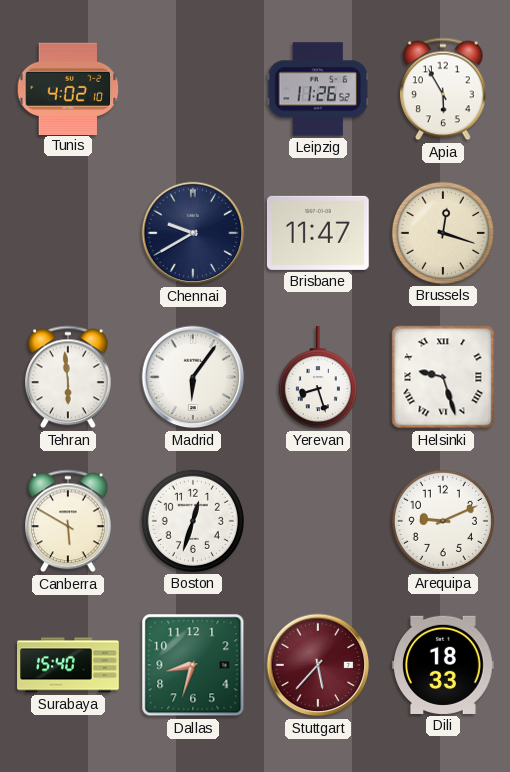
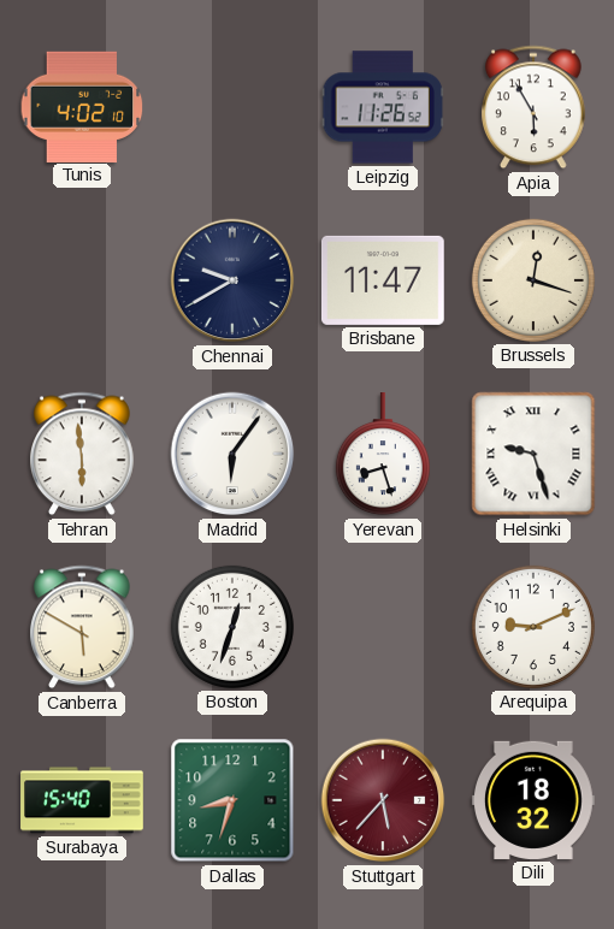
Dili: 18:33 -> 18:32
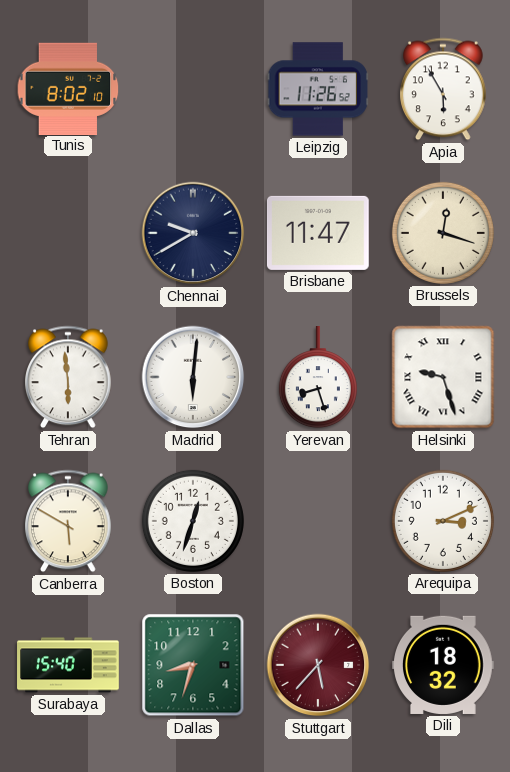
Tunis: 4:02 -> 8:02
Madrid: 6:06 -> 6:01
Arequipa: 9:11 -> 3:11
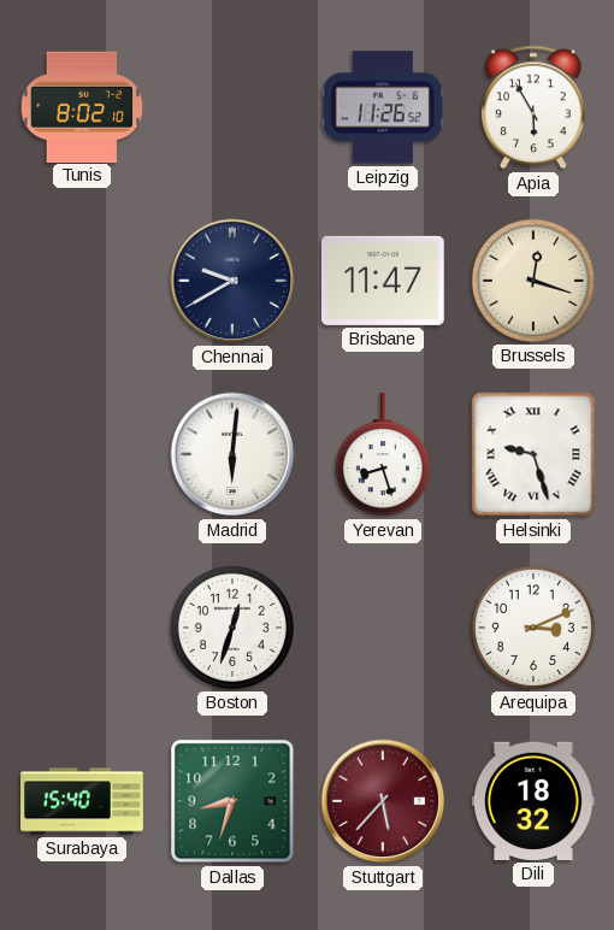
Tehran: 5:59 -> none
Canberra: 5:50 -> none
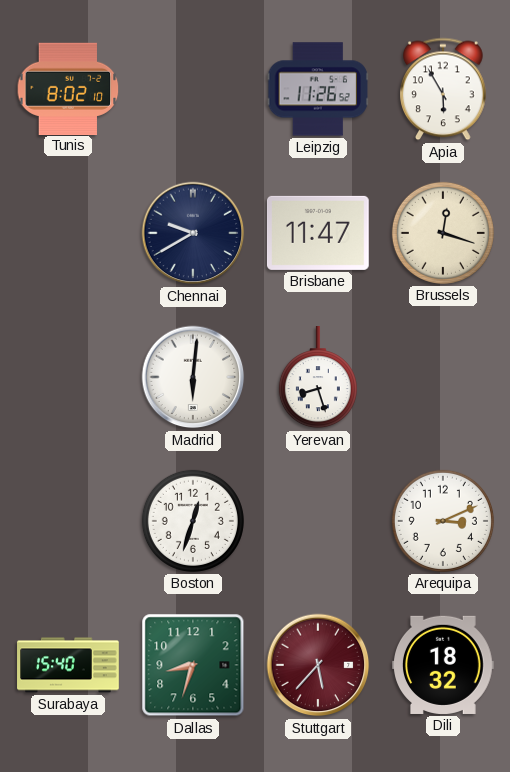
Helsinki: 9:27 -> none
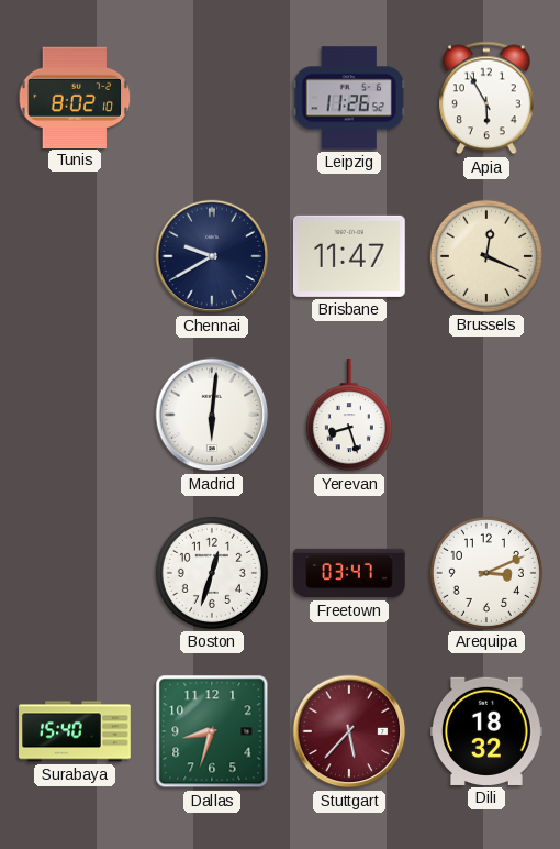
Brussels: 12:18 -> 12:19
Freetown: none -> 03:47
